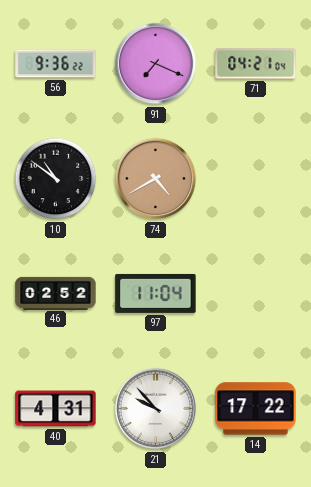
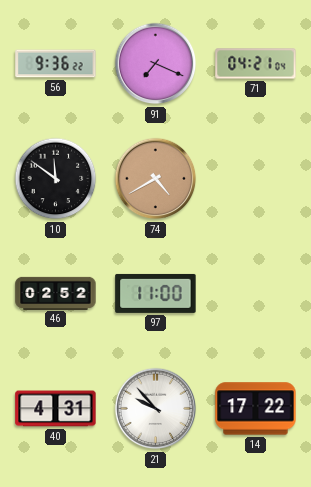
10: 10:51 -> 11:51
97: 11:04 -> 11:00
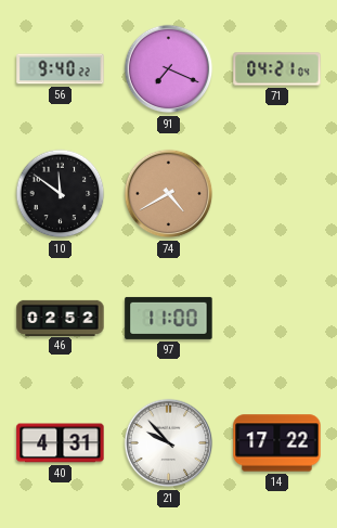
56: 9:36 -> 9:40
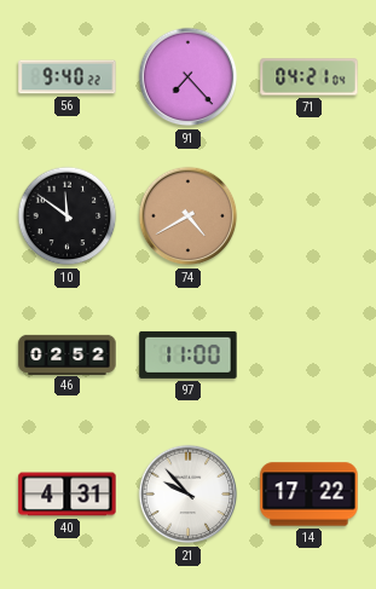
91: 7:19 -> 7:23
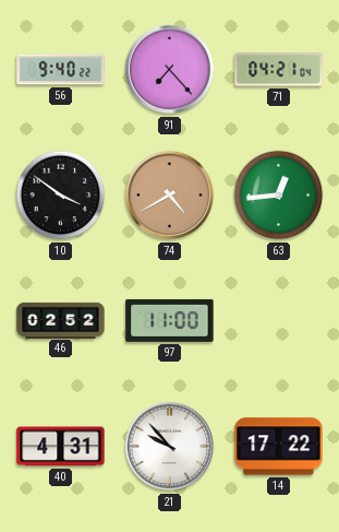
10: 11:51 -> 3:51
63: none -> 12:44
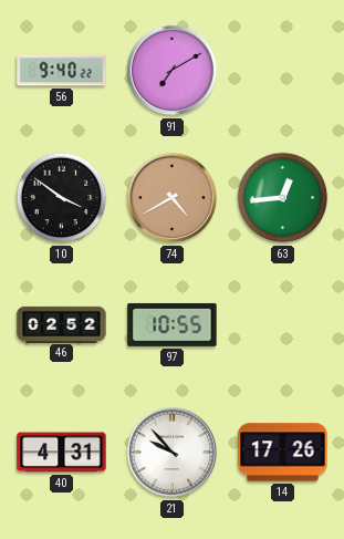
91: 7:23 -> 7:10
71: 04:21 -> none
97: 11:00 -> 10:55
14: 17:22 -> 17:26
